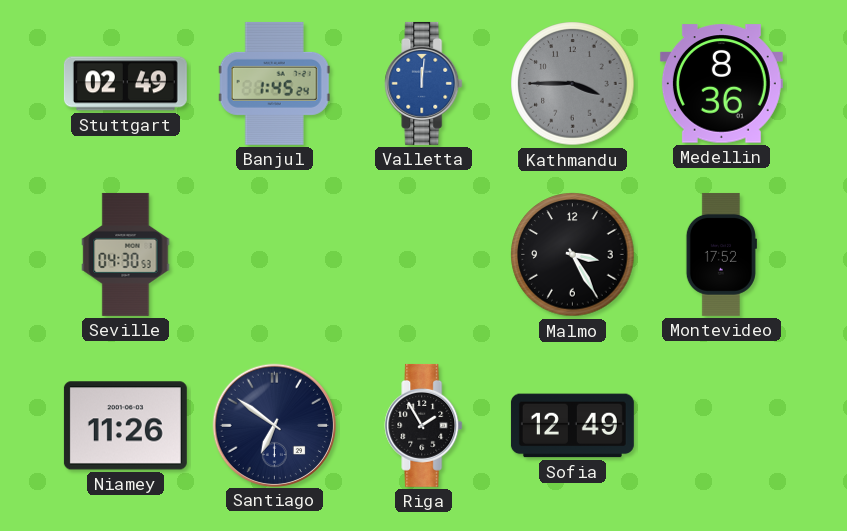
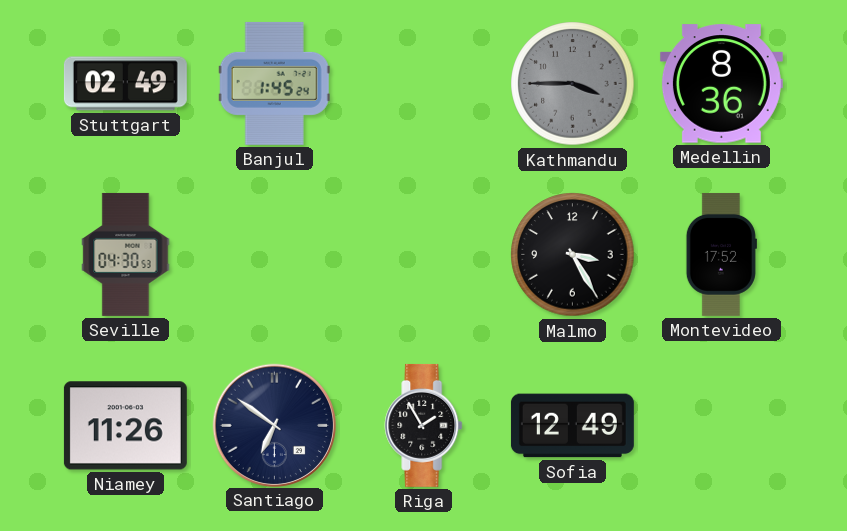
Valletta: 12:01 -> none
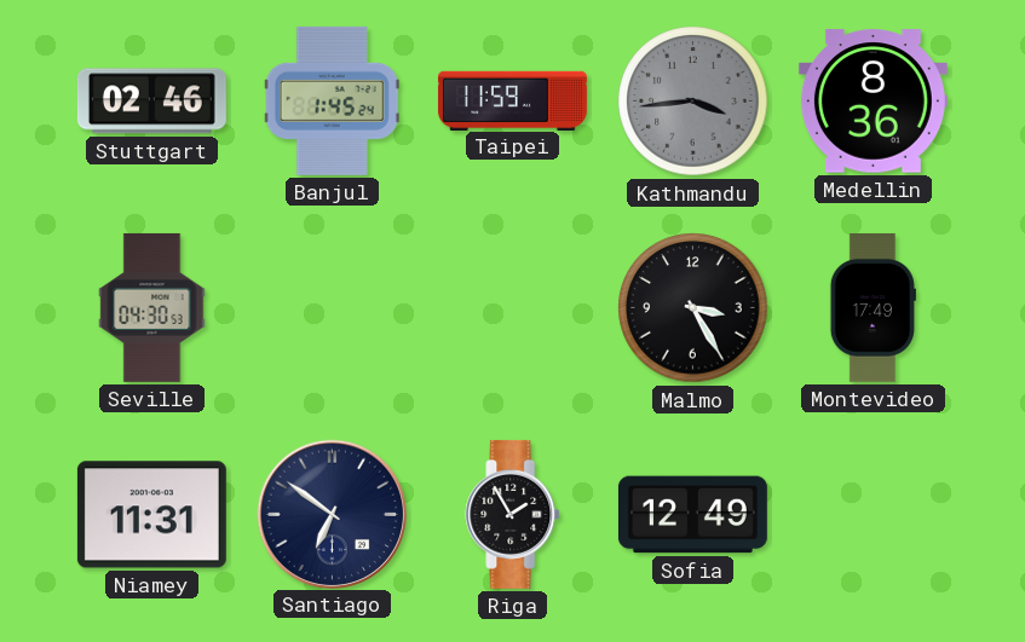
Stuttgart: 02:49 -> 02:46
Taipei: none -> 11:59
Kathmandu: 3:45 -> 3:44
Montevideo: 17:52 -> 17:49
Niamey: 11:26 -> 11:31
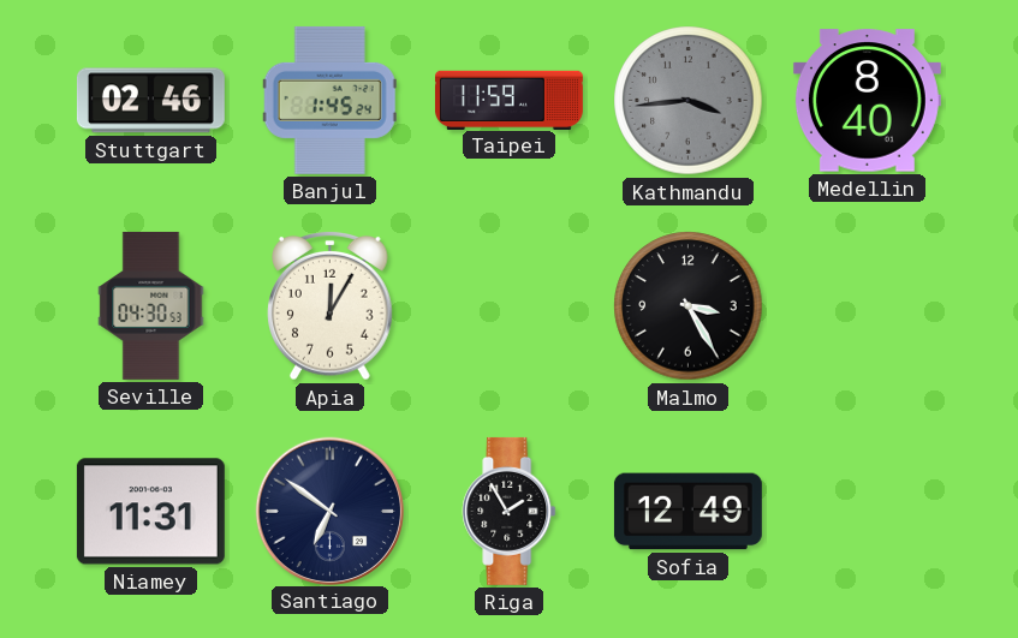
Medellin: 8:36 -> 8:40
Apia: none -> 12:05
Montevideo: 17:49 -> none
